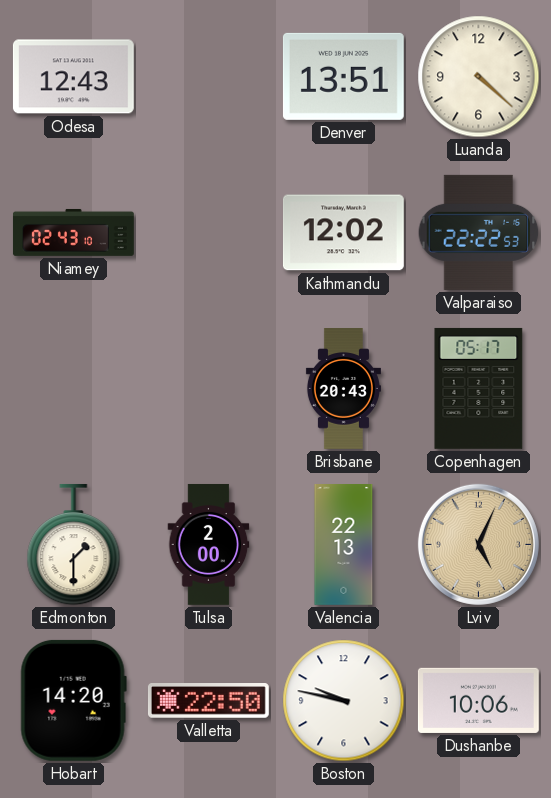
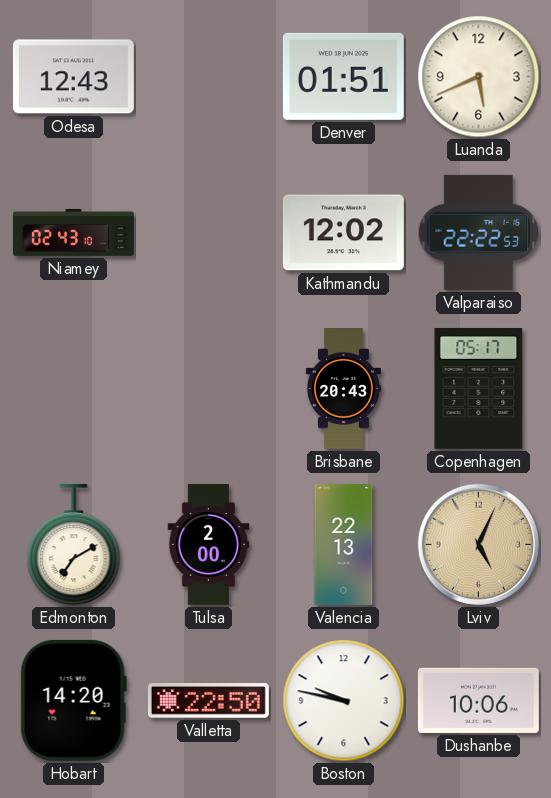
Denver: 13:51 -> 01:51
Luanda: 4:22 -> 5:41
Edmonton: 1:30 -> 7:10
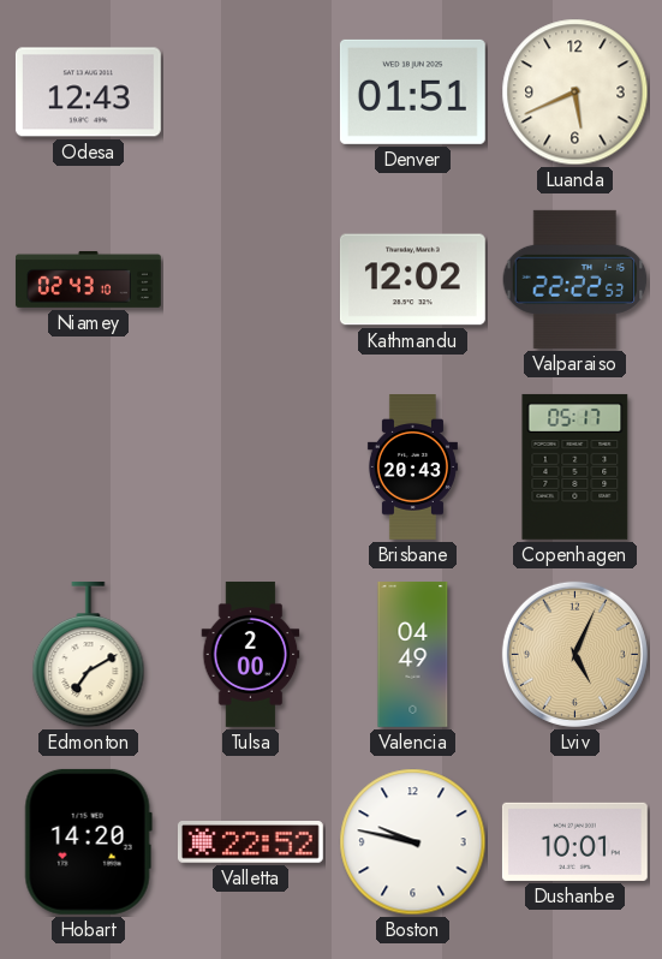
Valencia: 22:13 -> 04:49
Valletta: 22:50 -> 22:52
Dushanbe: 10:06 -> 10:01
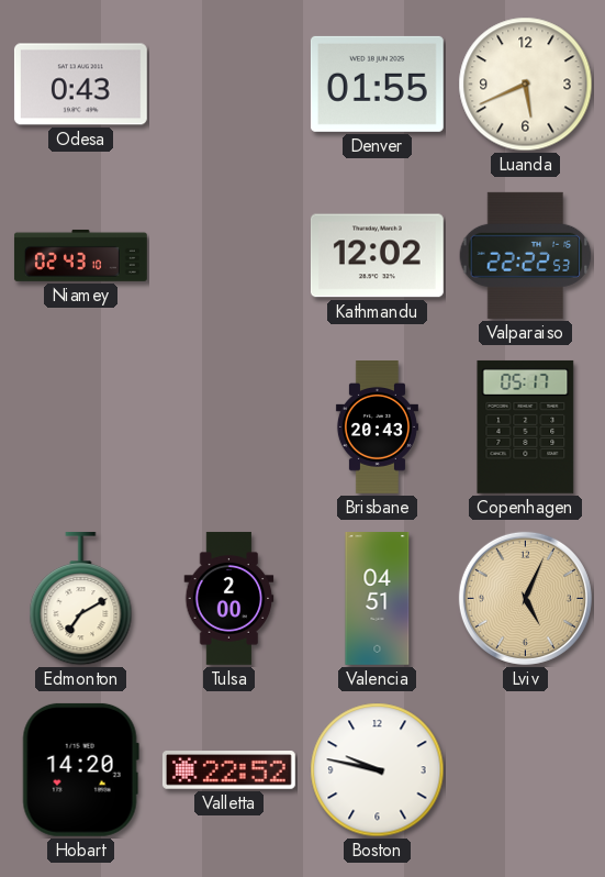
Odesa: 12:43 -> 0:43
Denver: 01:51 -> 01:55
Valencia: 04:49 -> 04:51
Dushanbe: 10:01 -> none
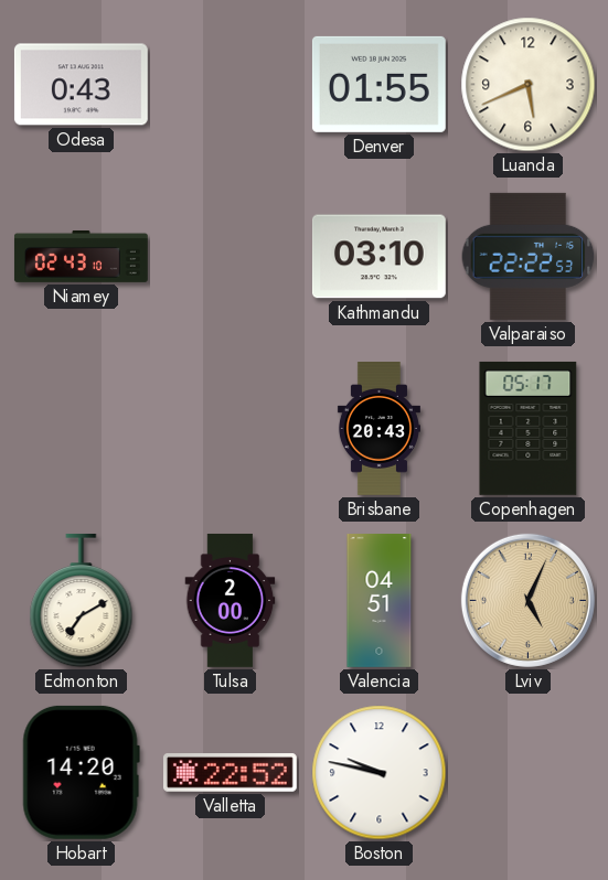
Kathmandu: 12:02 -> 03:10
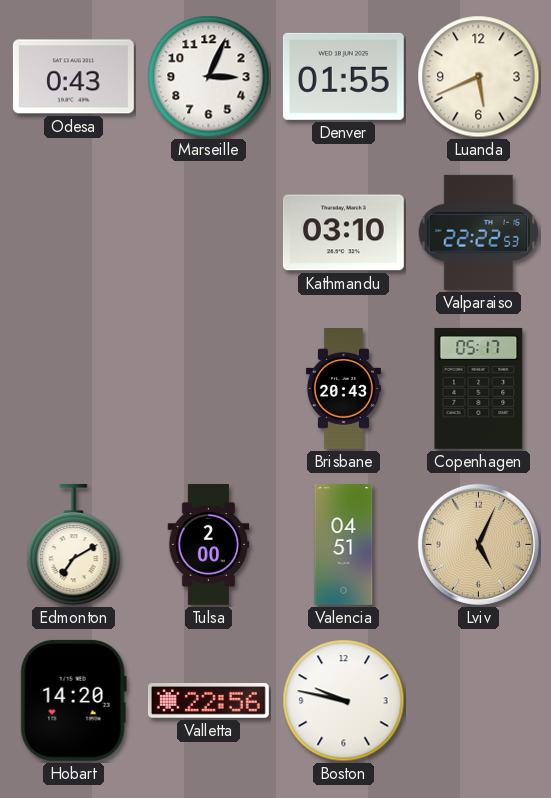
Marseille: none -> 3:04
Niamey: 02:43 -> none
Valletta: 22:52 -> 22:56
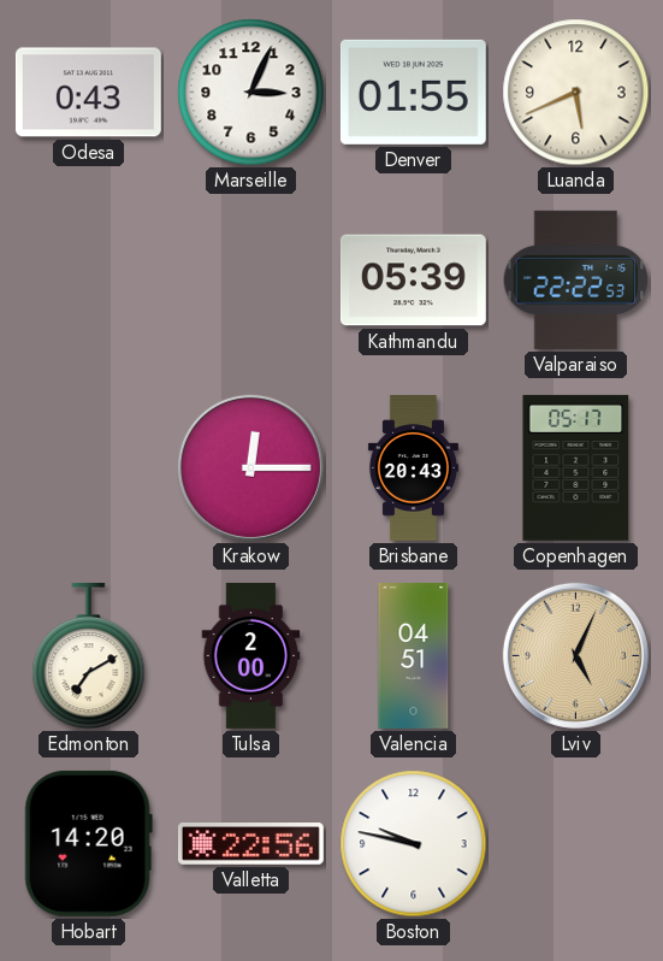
Kathmandu: 03:10 -> 05:39
Krakow: none -> 12:15
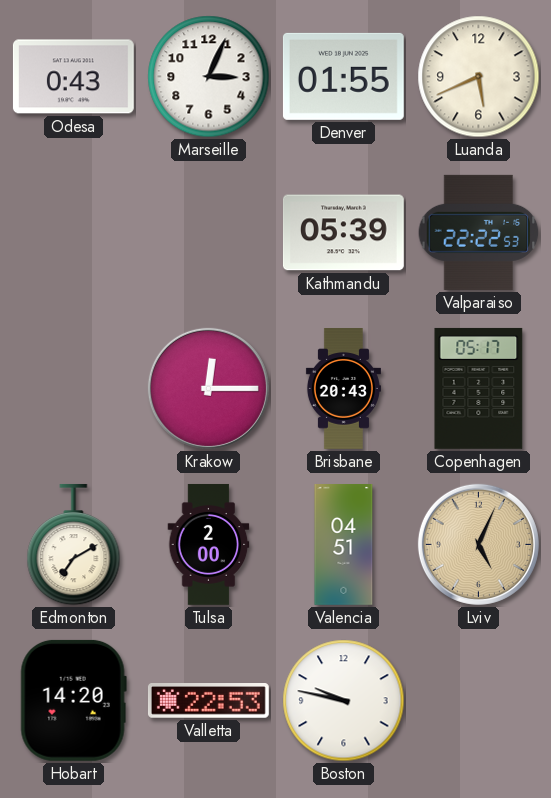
Valletta: 22:56 -> 22:53
